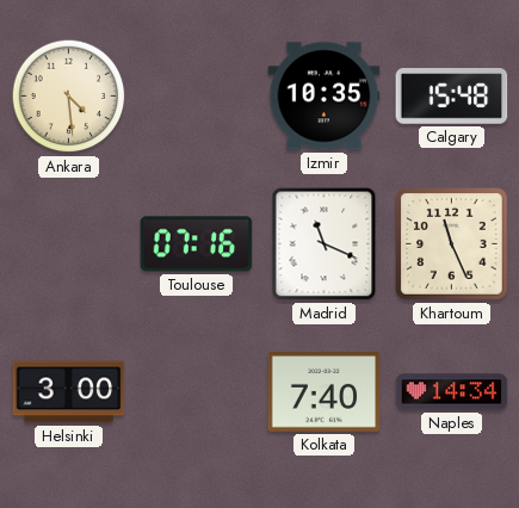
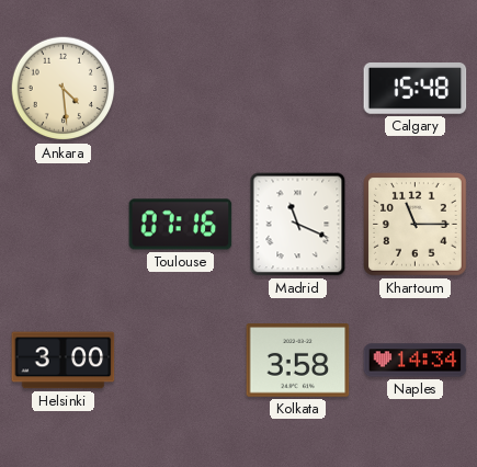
Izmir: 10:35 -> none
Khartoum: 11:26 -> 11:15
Kolkata: 7:40 -> 3:58
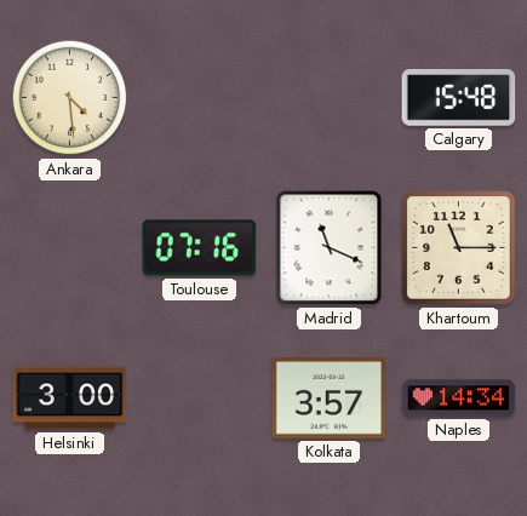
Kolkata: 3:58 -> 3:57
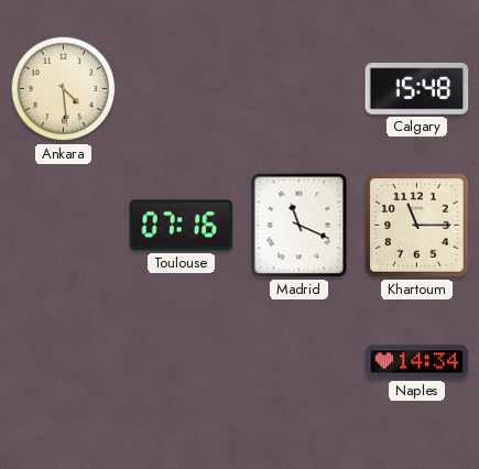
Helsinki: 3:00 -> none
Kolkata: 3:57 -> none
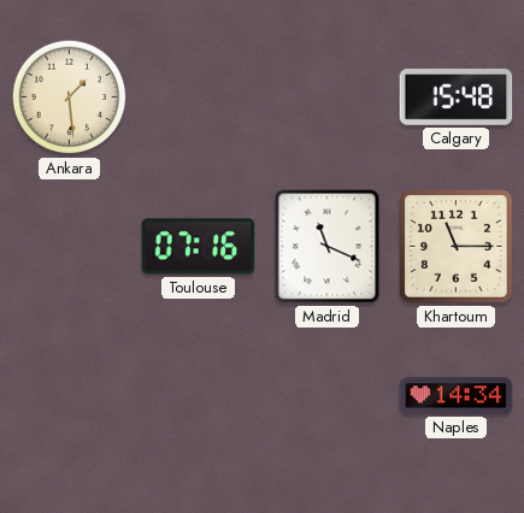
Ankara: 4:29 -> 1:29
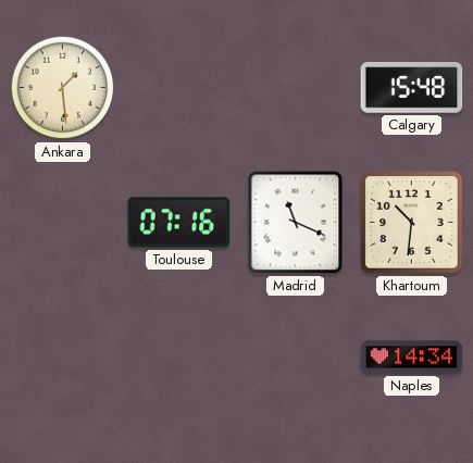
Khartoum: 11:15 -> 10:31
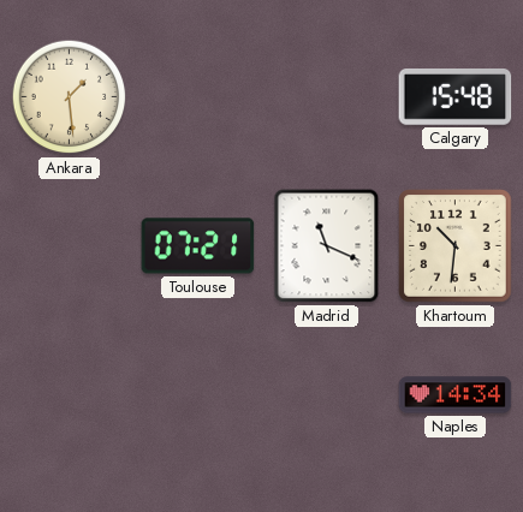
Toulouse: 07:16 -> 07:21
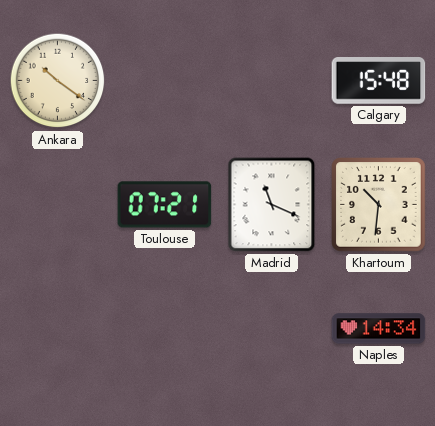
Ankara: 1:29 -> 10:21
